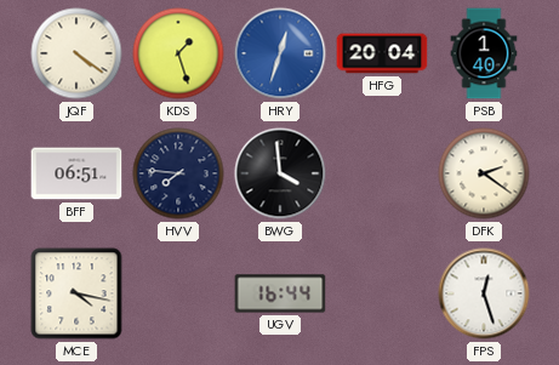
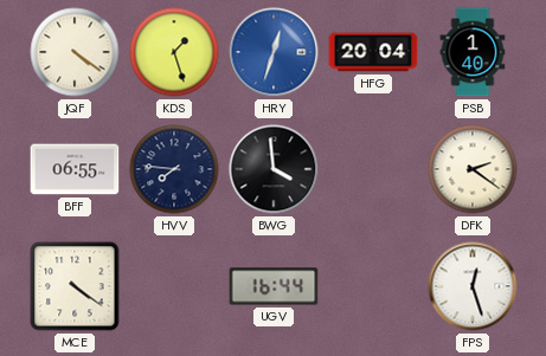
BFF: 06:51 -> 06:55
MCE: 4:17 -> 4:21
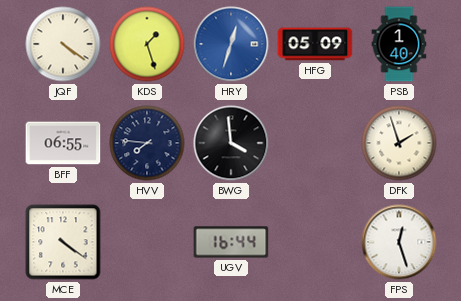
HFG: 20:04 -> 05:09
DFK: 2:21 -> 1:57
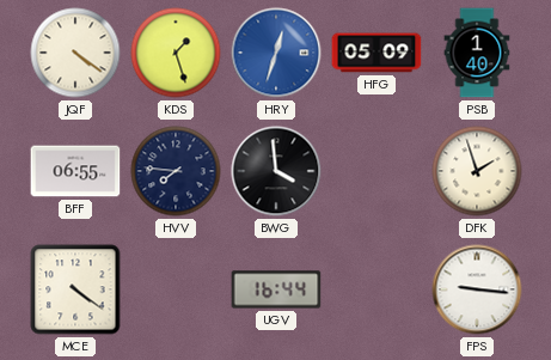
FPS: 12:27 -> 9:16
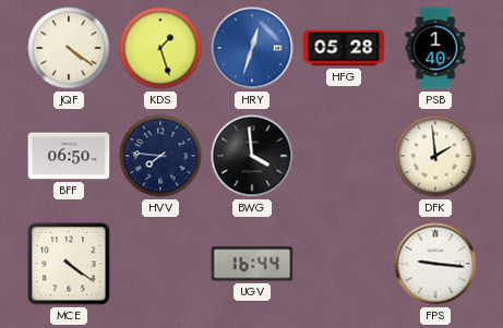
HFG: 05:09 -> 05:28
BFF: 06:55 -> 06:50
DFK: 1:57 -> 1:59
